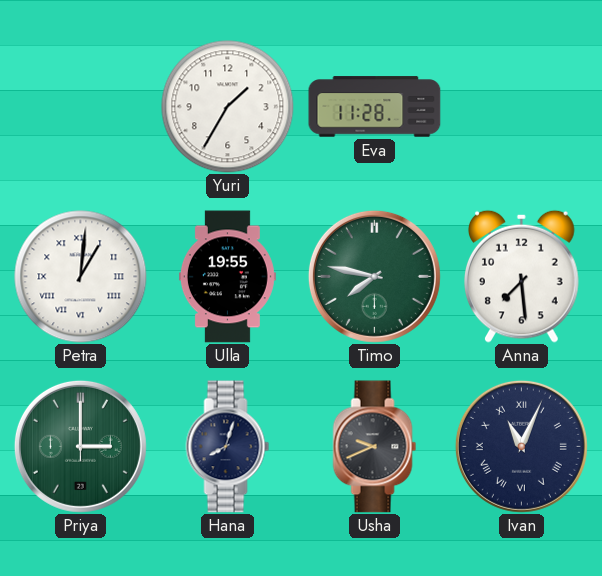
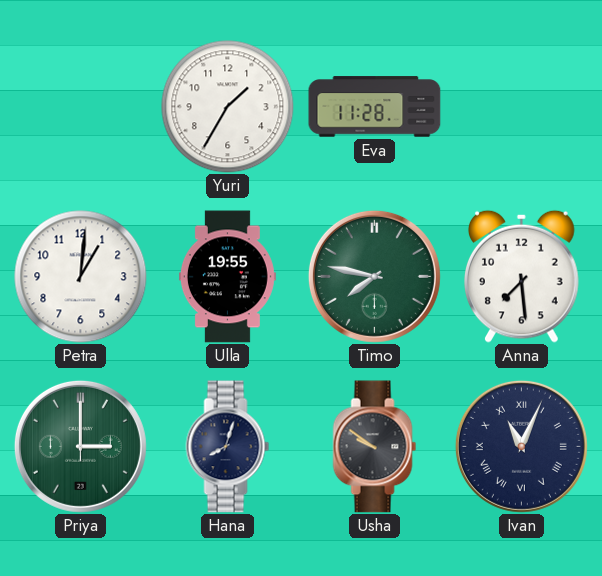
Petra numerals: Roman -> Arabic
Usha: 9:41 -> 9:51
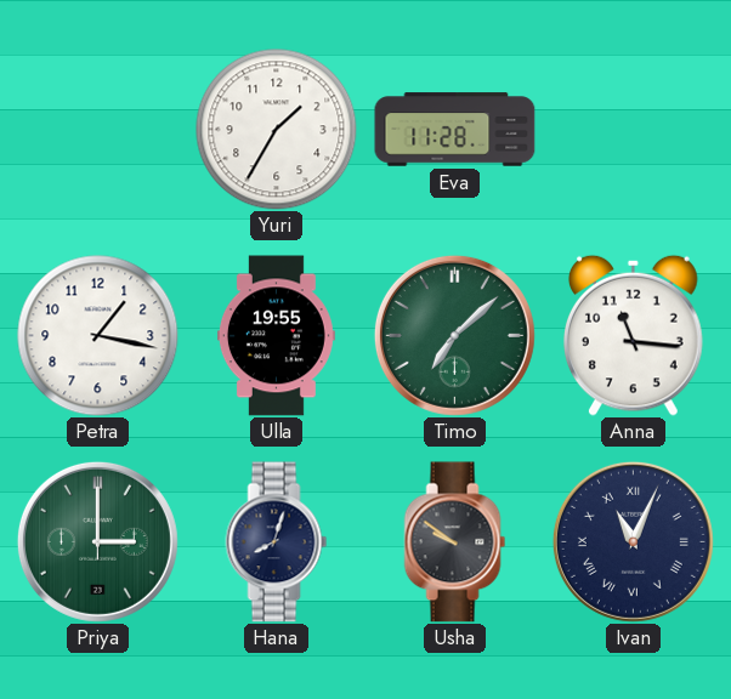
Petra: 1:01 -> 1:17
Timo: 7:47 -> 7:08
Anna: 7:29 -> 11:16
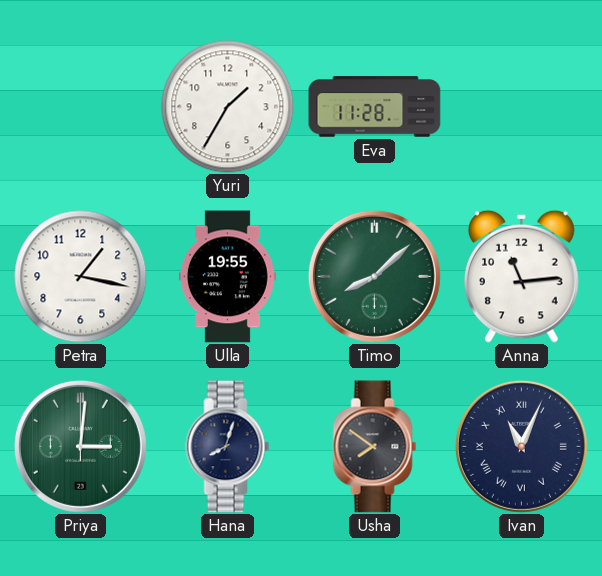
Timo: 7:08 -> 8:08
Anna: 11:16 -> 11:14
Priya: 3:00 -> 3:01
Usha: 9:51 -> 7:51
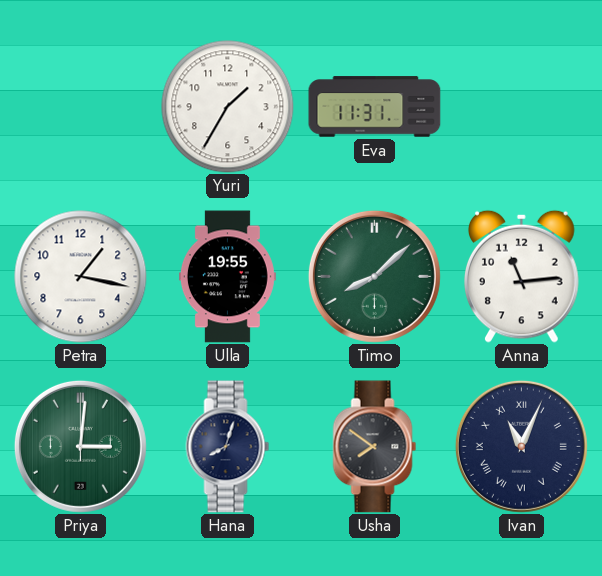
Eva: 11:28 -> 11:31
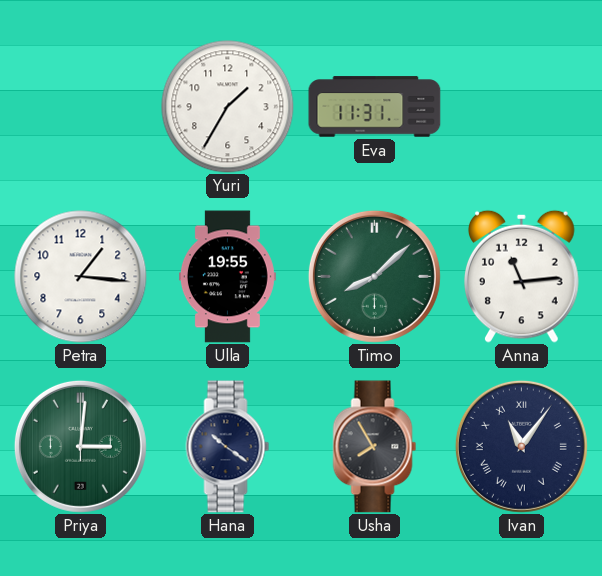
Petra: 1:17 -> 1:16
Hana: 8:03 -> 10:21
Usha: 7:51 -> 7:55
Ivan: 11:04 -> 11:06
